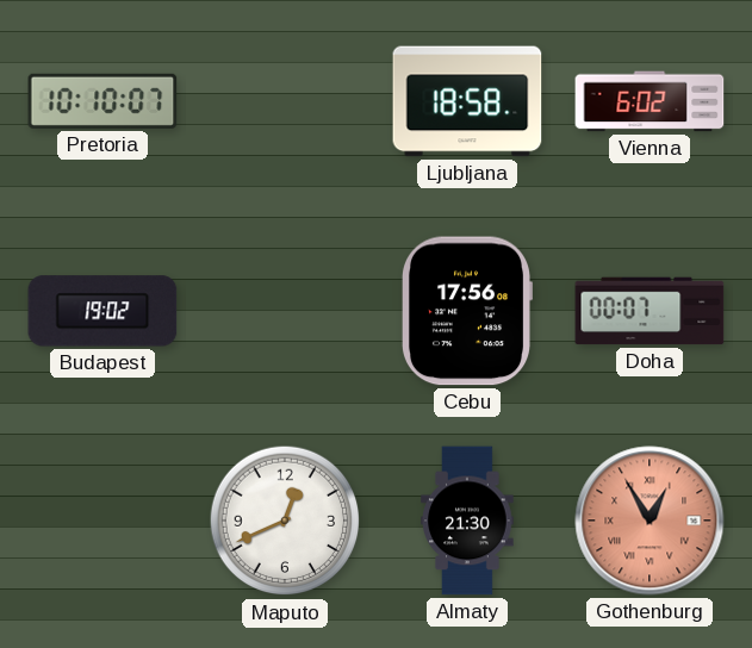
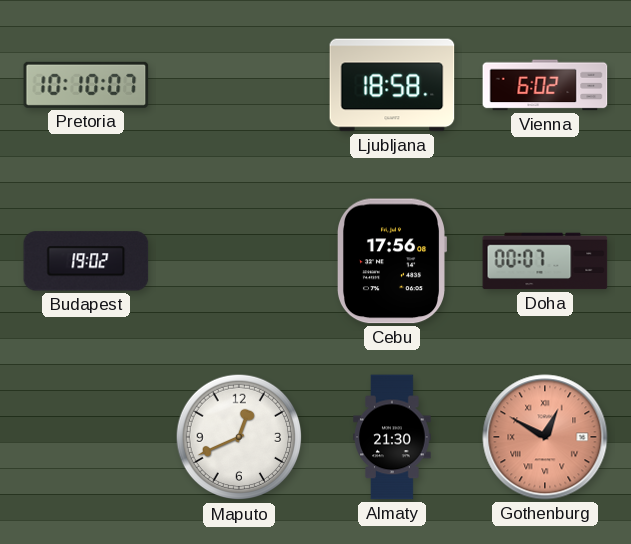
Gothenburg: 12:55 -> 12:50
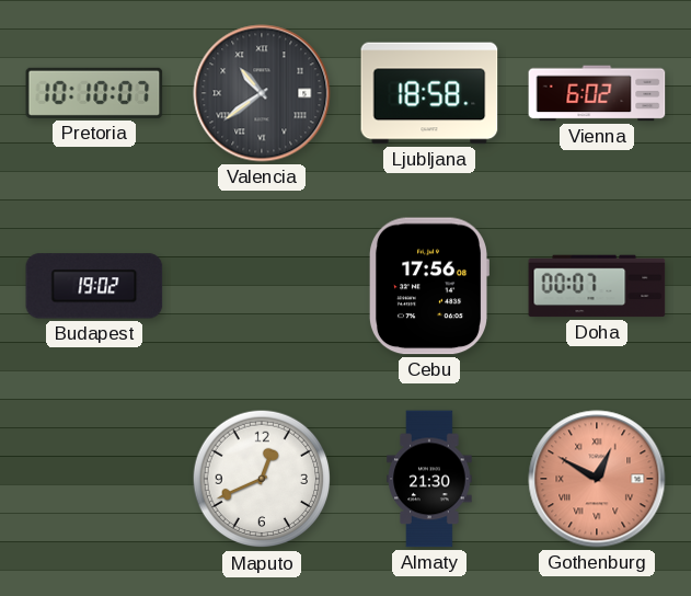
Valencia: none -> 10:39
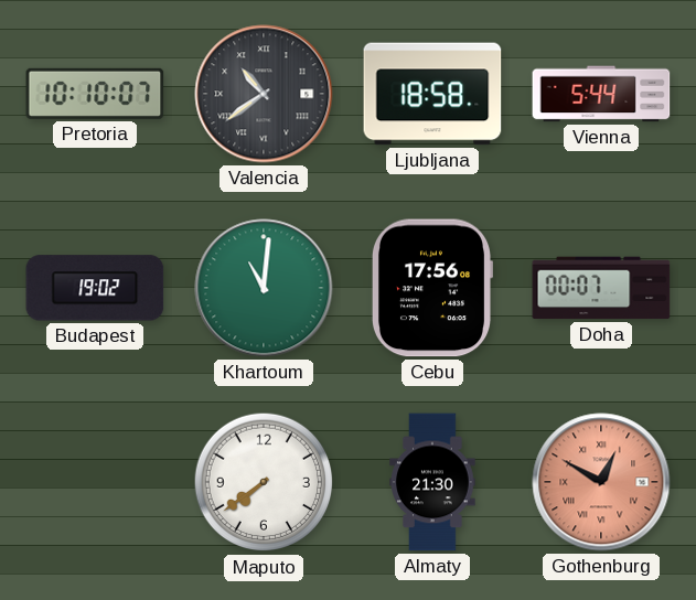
Vienna: 6:02 -> 5:44
Khartoum: none -> 11:01
Maputo: 12:41 -> 7:39
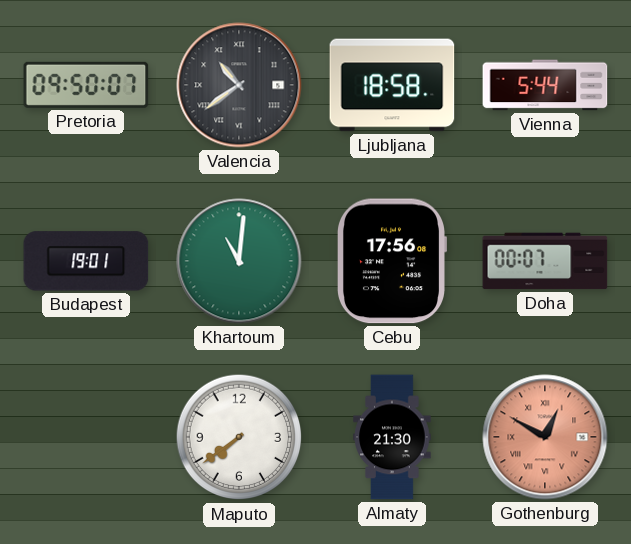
Pretoria: 10:10 -> 09:50
Budapest: 19:02 -> 19:01
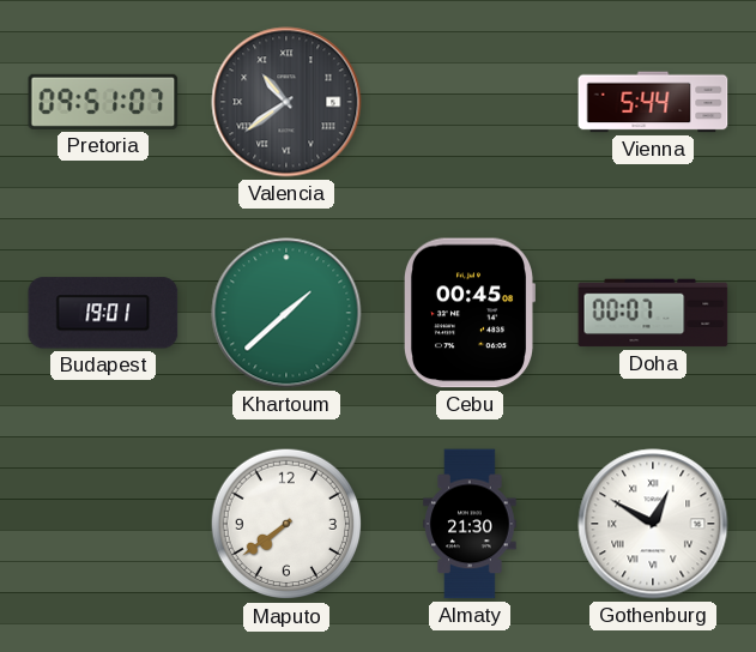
Pretoria: 09:50 -> 09:51
Ljubljana: 18:58 -> none
Khartoum: 11:01 -> 1:38
Cebu: 17:56 -> 00:45
Gothenburg dial: salmon -> white
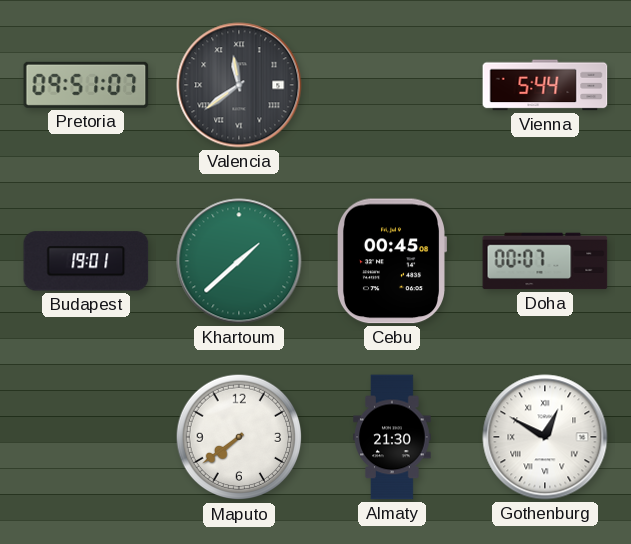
Valencia: 10:39 -> 11:39
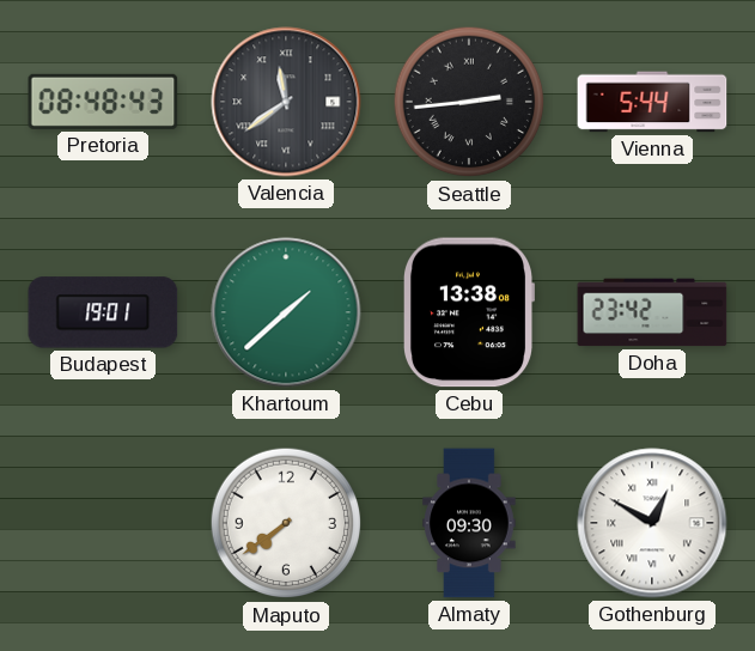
Pretoria: 09:51 -> 08:48
Seattle: none -> 2:44
Cebu: 00:45 -> 13:38
Doha: 00:07 -> 23:42
Almaty: 21:30 -> 09:30
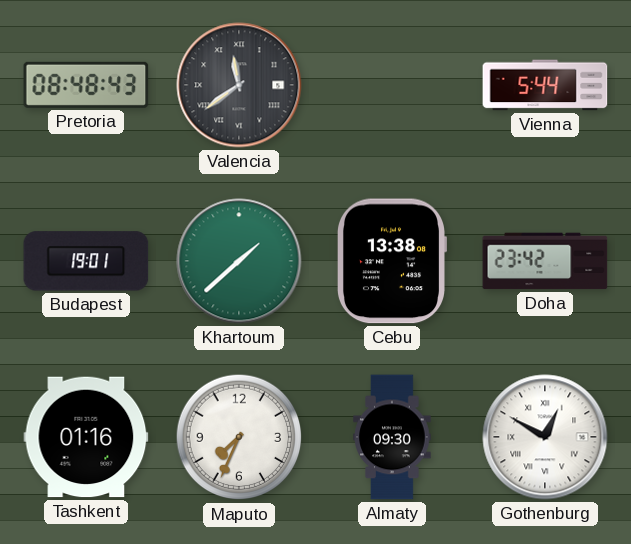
Seattle: 2:44 -> none
Tashkent: none -> 01:16
Maputo: 7:39 -> 7:34
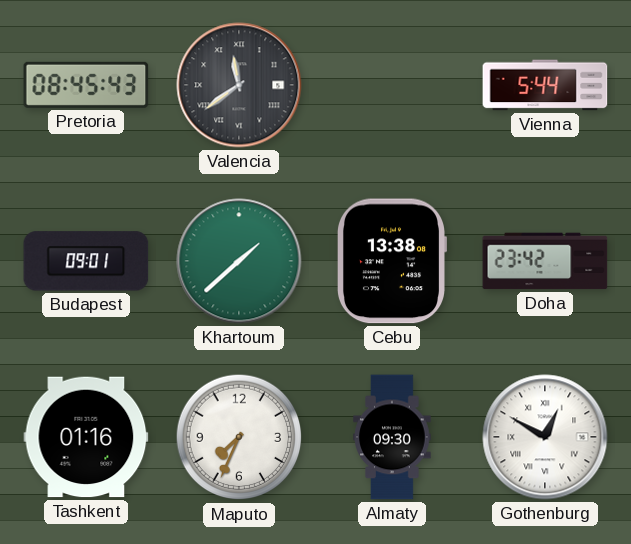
Pretoria: 08:48 -> 08:45
Budapest: 19:01 -> 09:01
